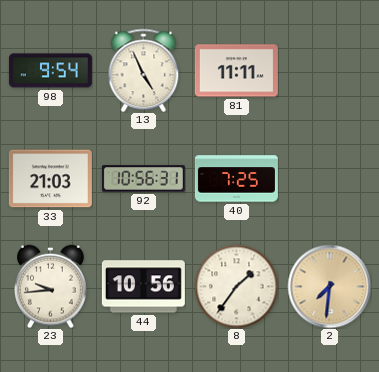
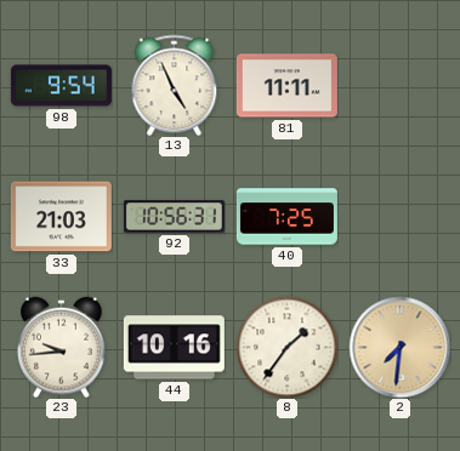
44: 10:56 -> 10:16
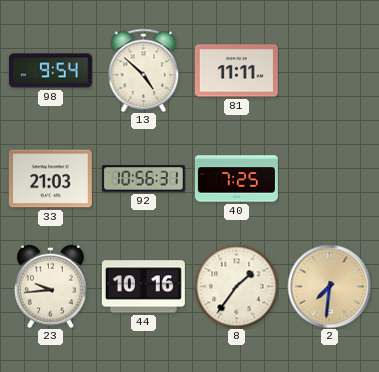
13: 4:56 -> 4:52
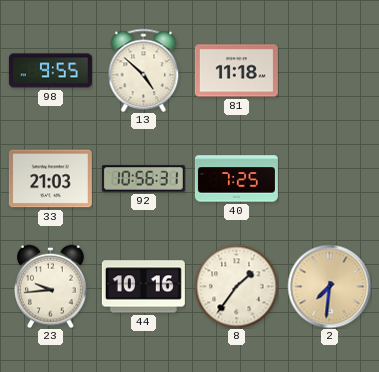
98: 9:54 -> 9:55
81: 11:11 -> 11:18
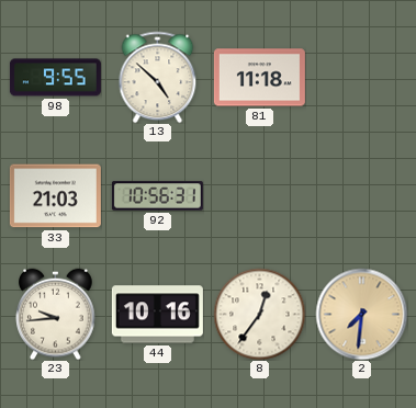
40: 7:25 -> none
8: 1:36 -> 12:36
